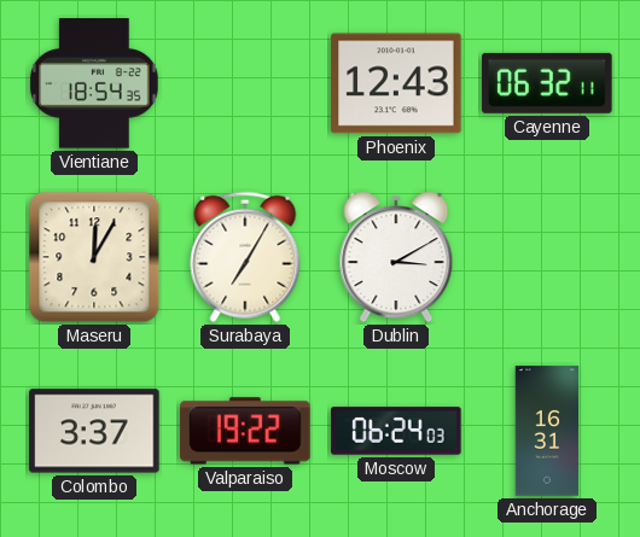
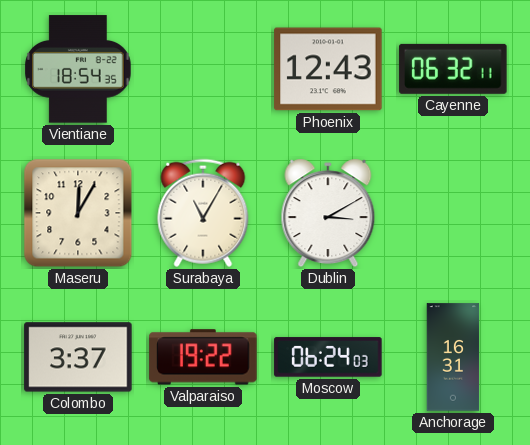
Surabaya: 7:05 -> 11:05
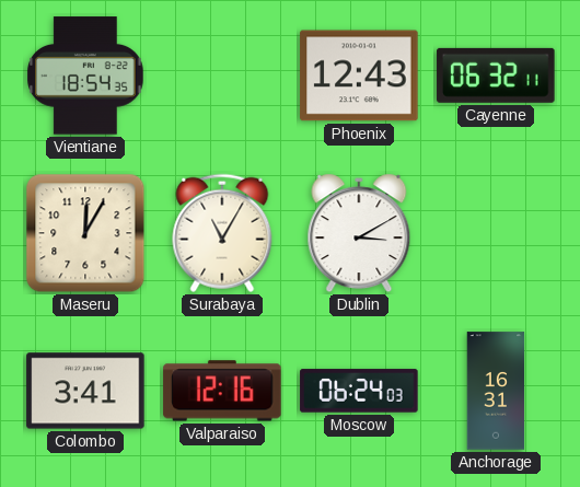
Colombo: 3:37 -> 3:41
Valparaiso: 19:22 -> 12:16
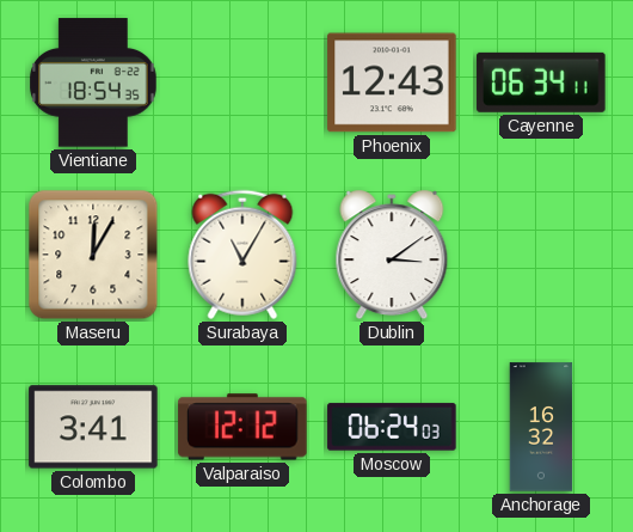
Cayenne: 06:32 -> 06:34
Dublin: 3:10 -> 3:09
Valparaiso: 12:16 -> 12:12
Anchorage: 16:31 -> 16:32
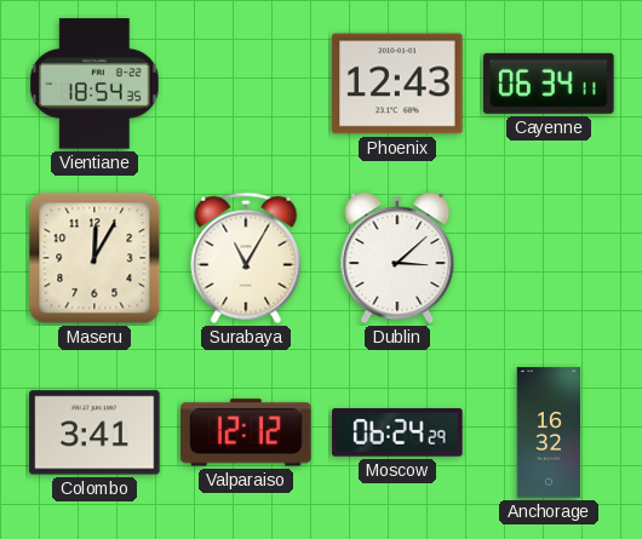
Dublin: 3:09 -> 3:08
Moscow: 06:24:03 -> 06:24:29
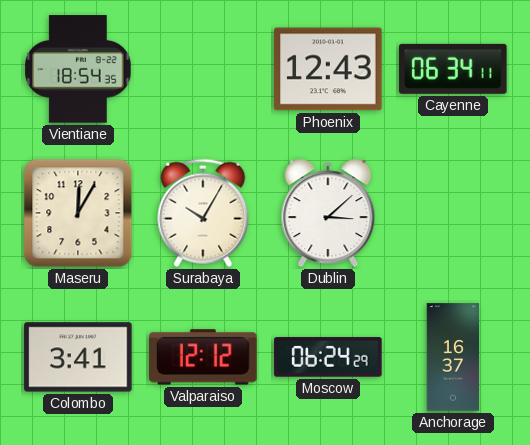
Surabaya: 11:05 -> 10:05
Anchorage: 16:32 -> 16:37
